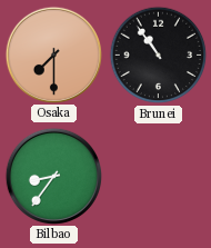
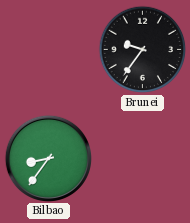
Osaka: 7:30 -> none
Brunei: 10:54 -> 9:36
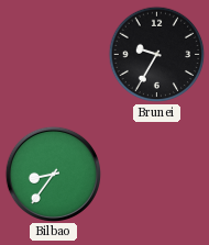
Brunei: 9:36 -> 9:35
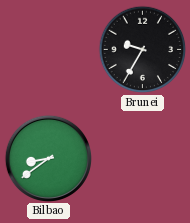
Bilbao: 8:36 -> 8:39
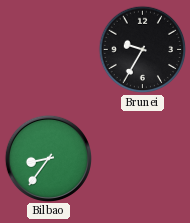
Bilbao: 8:39 -> 8:36
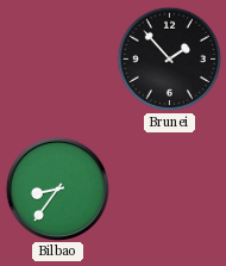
Brunei: 9:35 -> 1:53
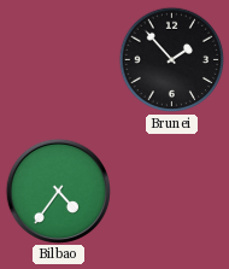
Bilbao: 8:36 -> 4:36
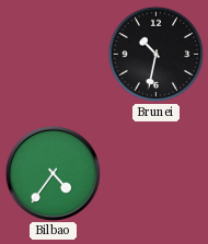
Brunei: 1:53 -> 10:32
